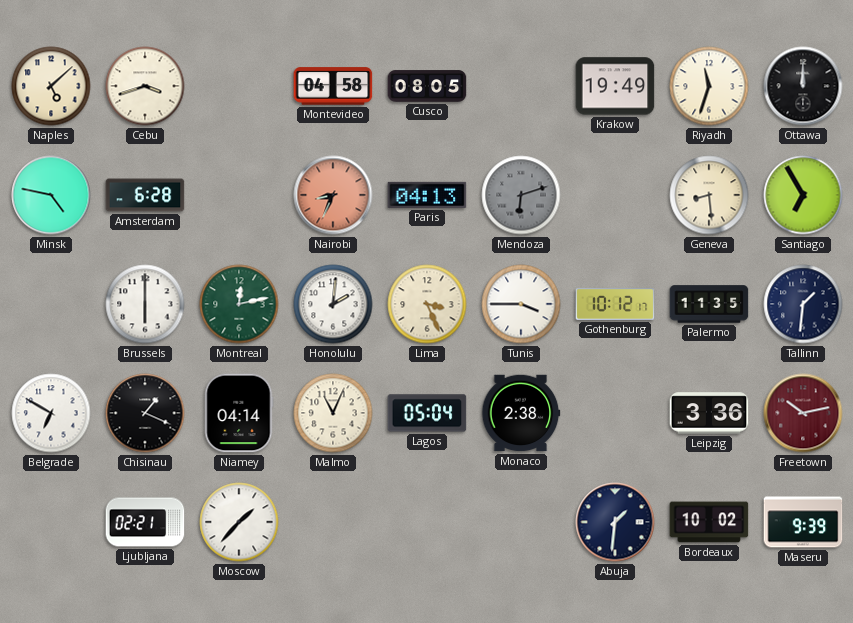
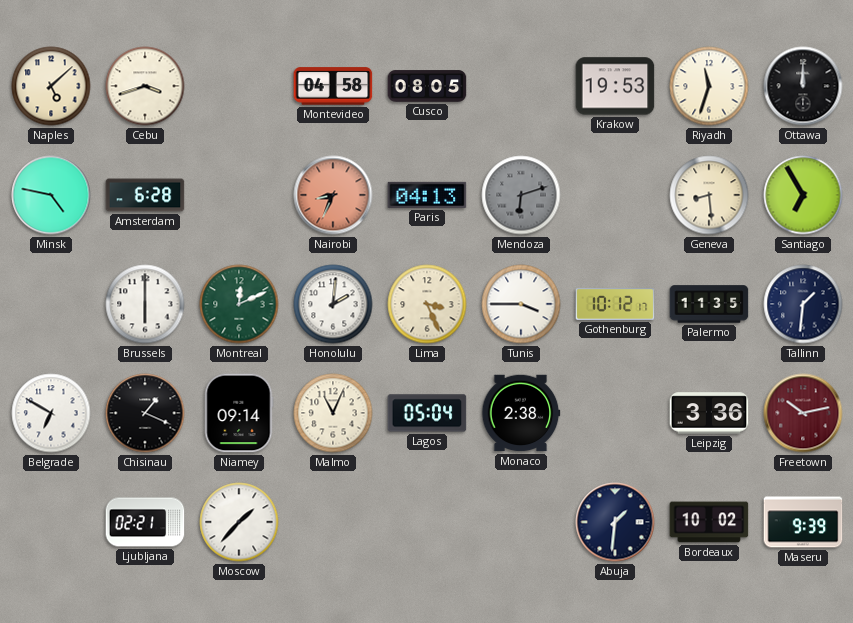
Krakow: 19:49 -> 19:53
Montreal: 12:13 -> 12:11
Niamey: 04:14 -> 09:14
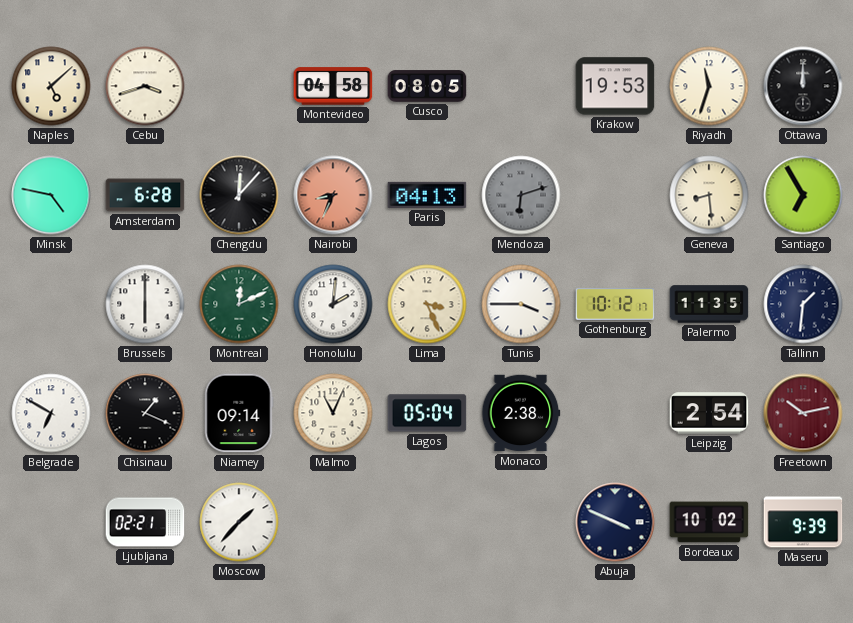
Chengdu: none -> 12:07
Leipzig: 3:36 -> 2:54
Abuja: 1:31 -> 3:49
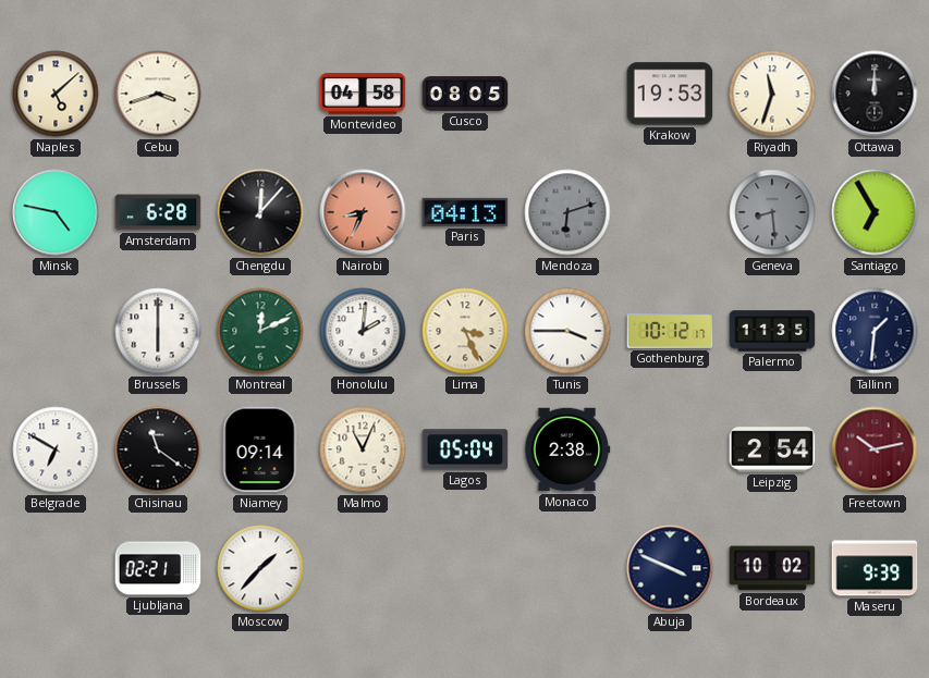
Geneva dial: cream -> grey
Chisinau: 1:19 -> 11:21
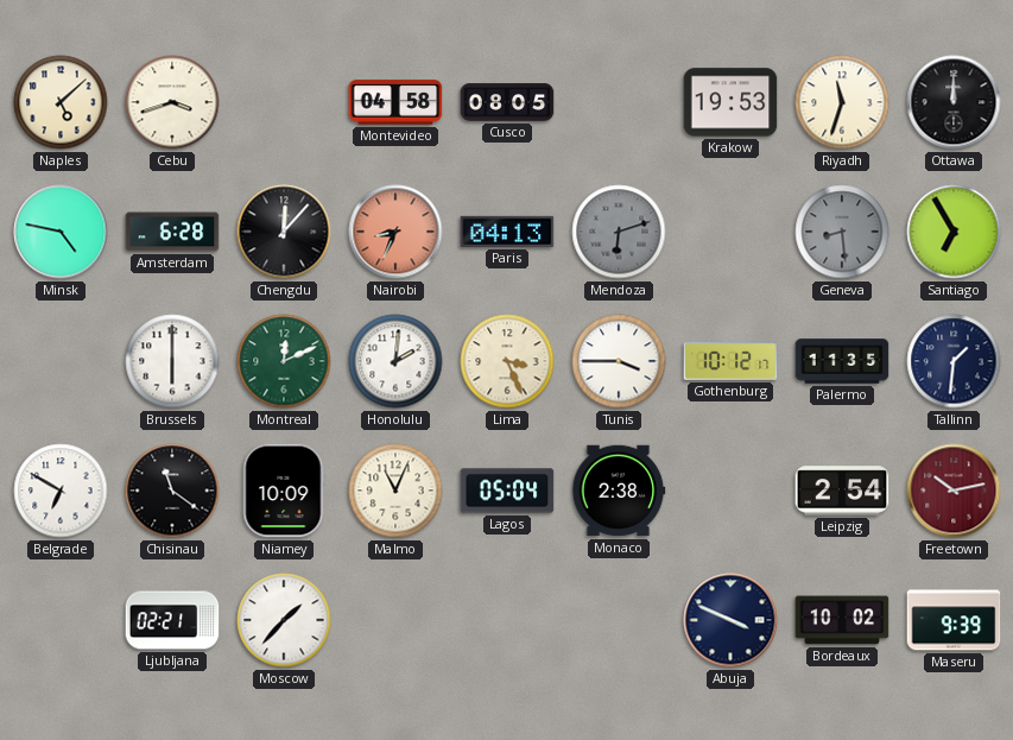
Niamey: 09:14 -> 10:09
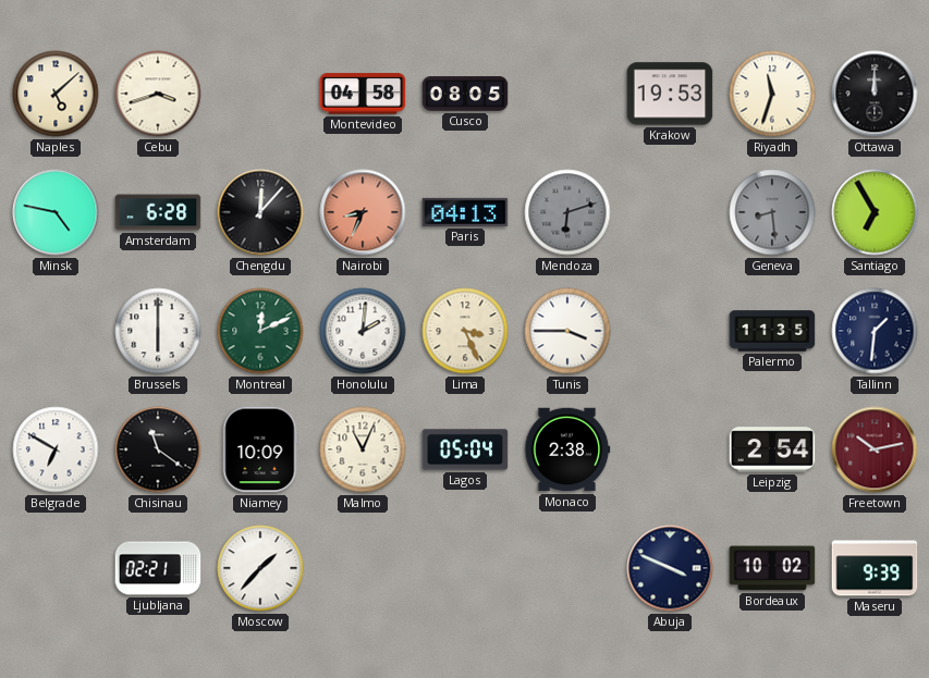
Gothenburg: 10:12 -> none
